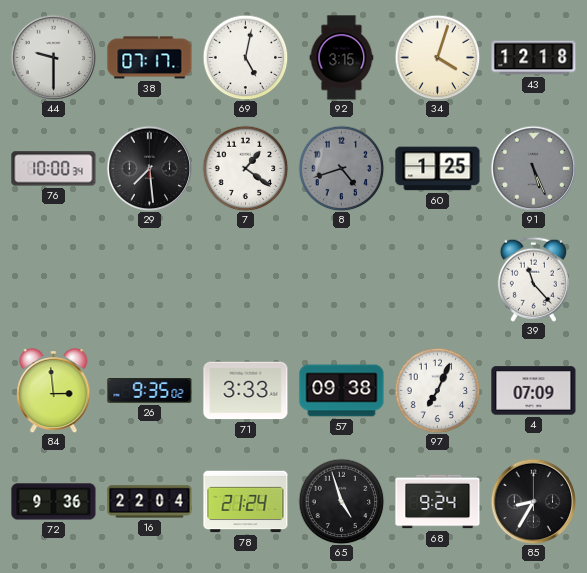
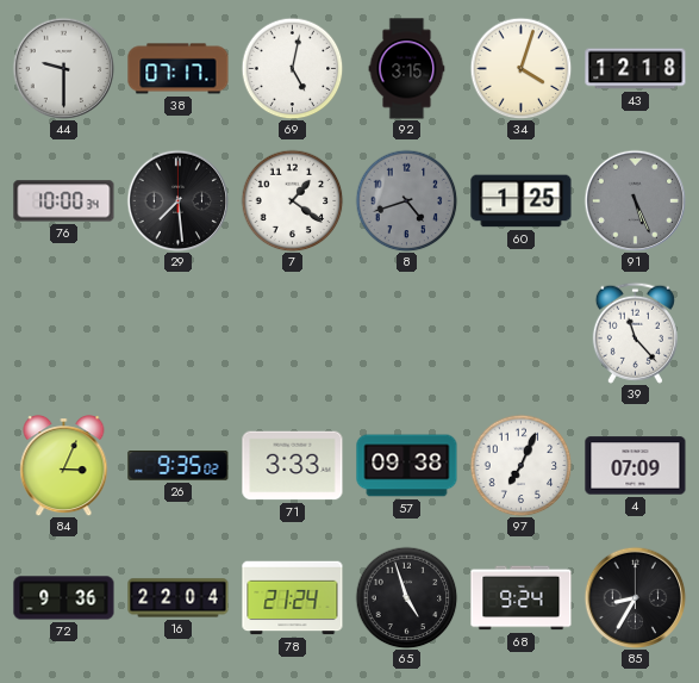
84: 2:59 -> 3:04
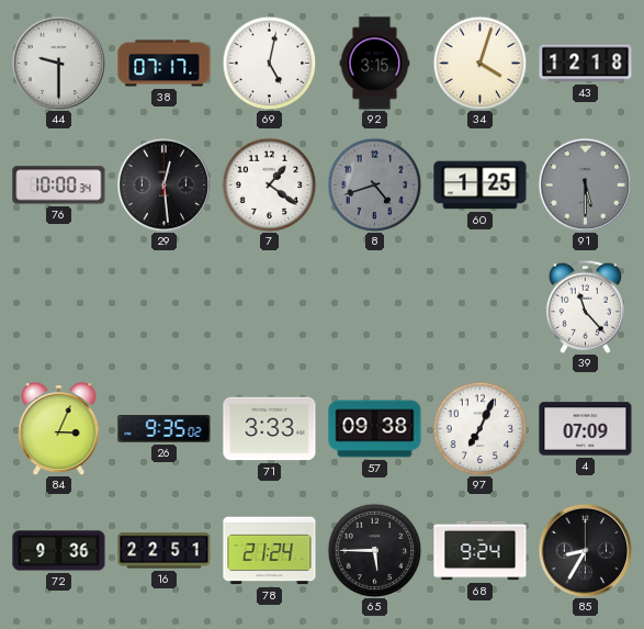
29: 7:29 -> 12:29
91: 5:26 -> 5:30
16: 22:04 -> 22:51
65: 4:57 -> 5:45
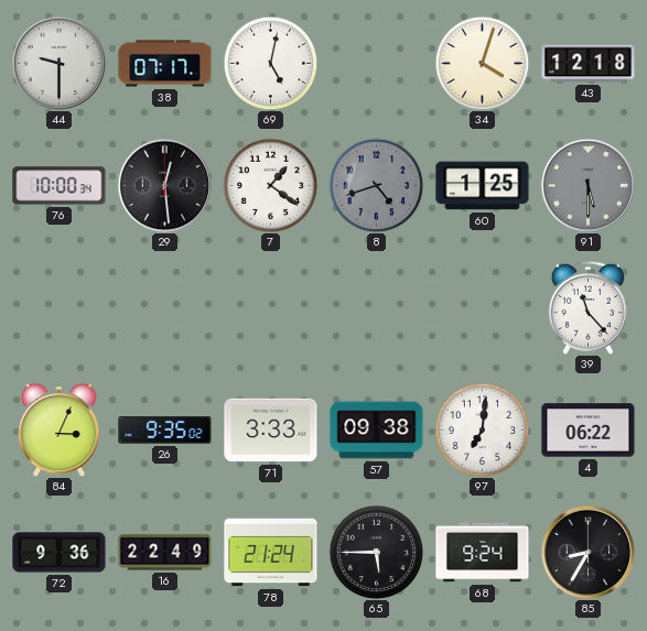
92: 3:15 -> none
97: 7:04 -> 7:01
4: 07:09 -> 06:22
16: 22:51 -> 22:49
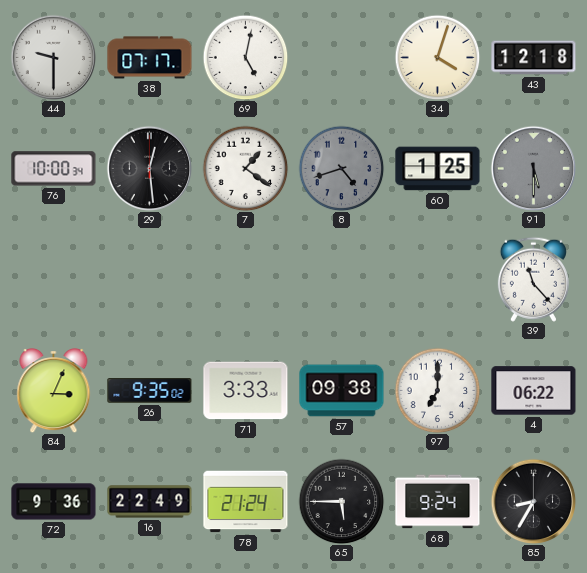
97: 7:01 -> 7:00
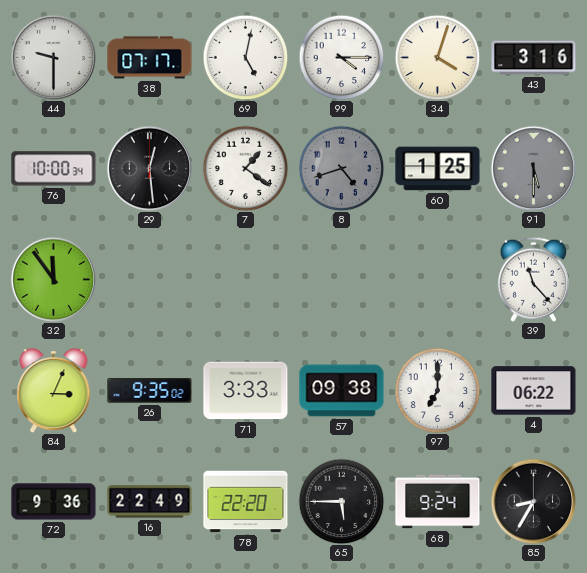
99: none -> 4:15
43: 12:18 -> 3:16
32: none -> 11:54
78: 21:24 -> 22:20
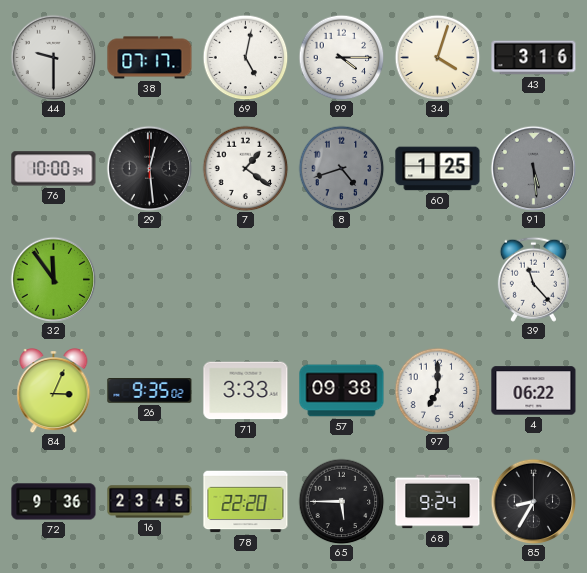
91: 5:30 -> 5:29
16: 22:49 -> 23:45
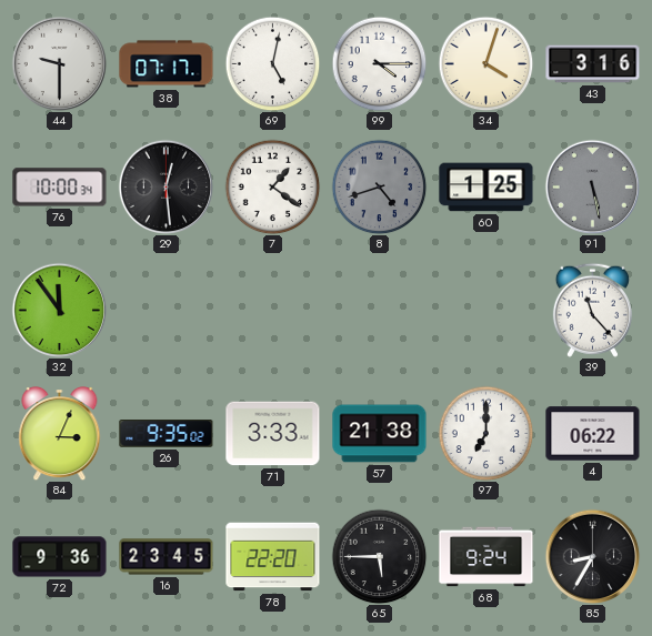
91: 5:29 -> 5:28
57: 09:38 -> 21:38
